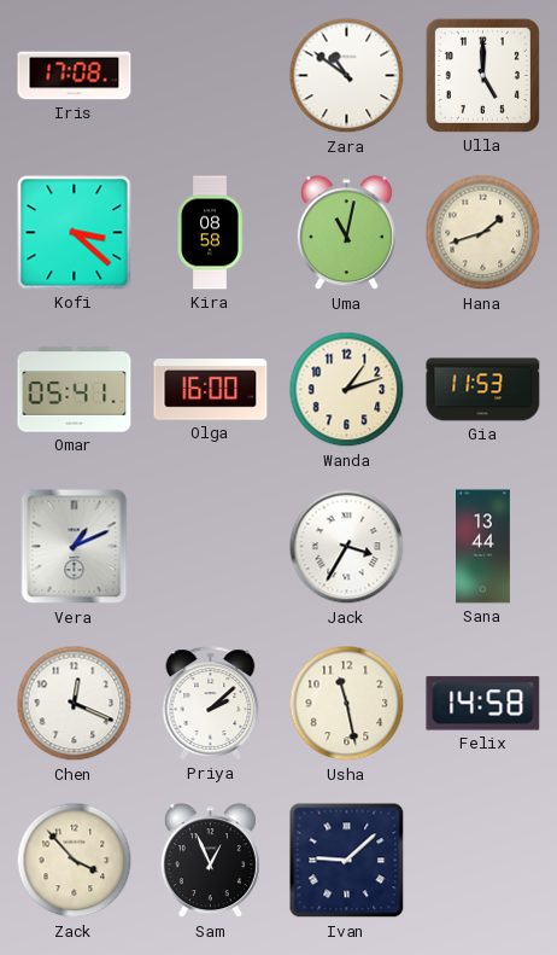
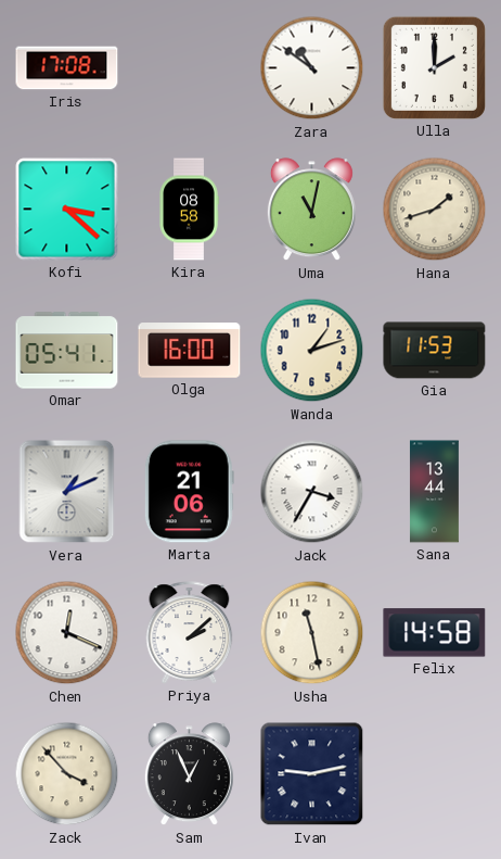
Ulla: 5:00 -> 2:00
Marta: none -> 21:06
Ivan: 9:08 -> 9:13
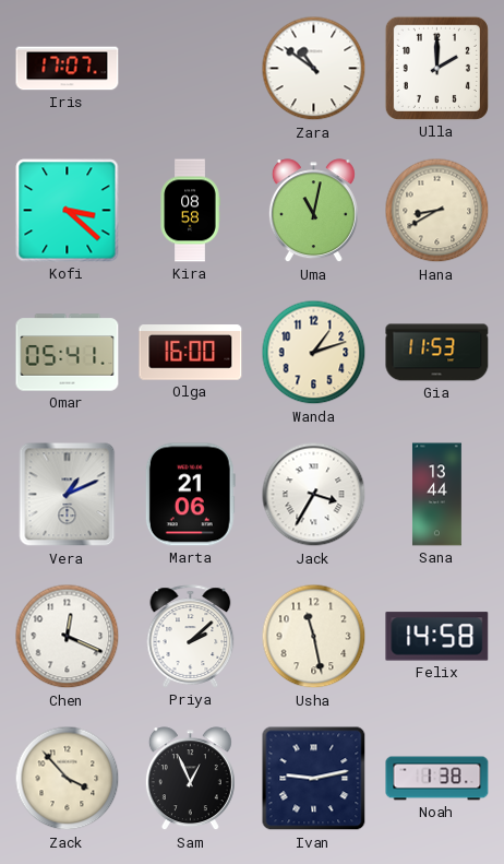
Iris: 17:08 -> 17:07
Hana: 1:42 -> 8:40
Noah: none -> 1:38
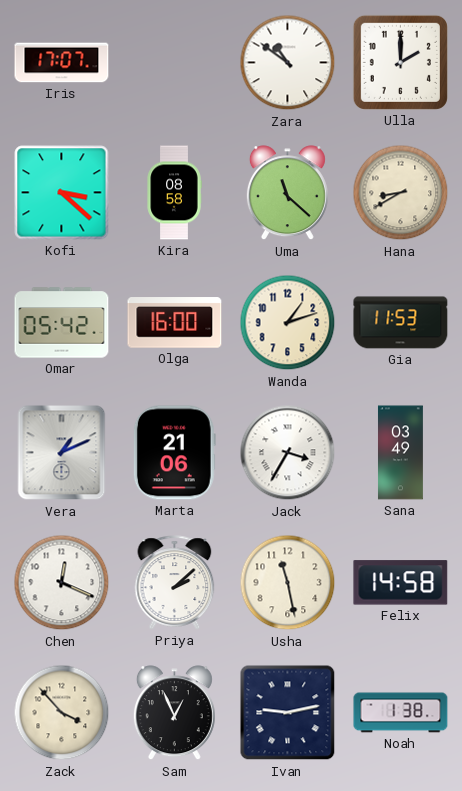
Uma: 11:02 -> 11:22
Omar: 05:41 -> 05:42
Sana: 13:44 -> 03:49
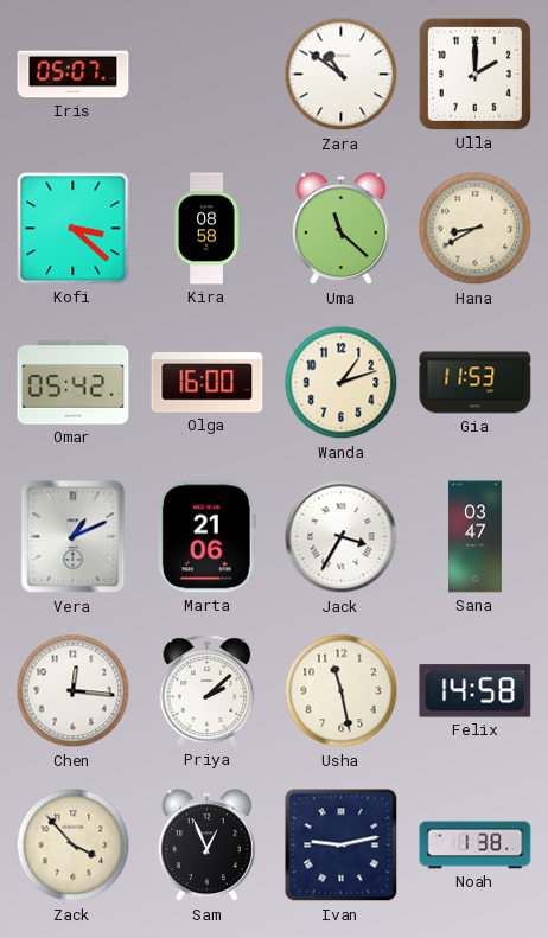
Iris: 17:07 -> 05:07
Sana: 03:49 -> 03:47
Chen: 12:19 -> 12:16
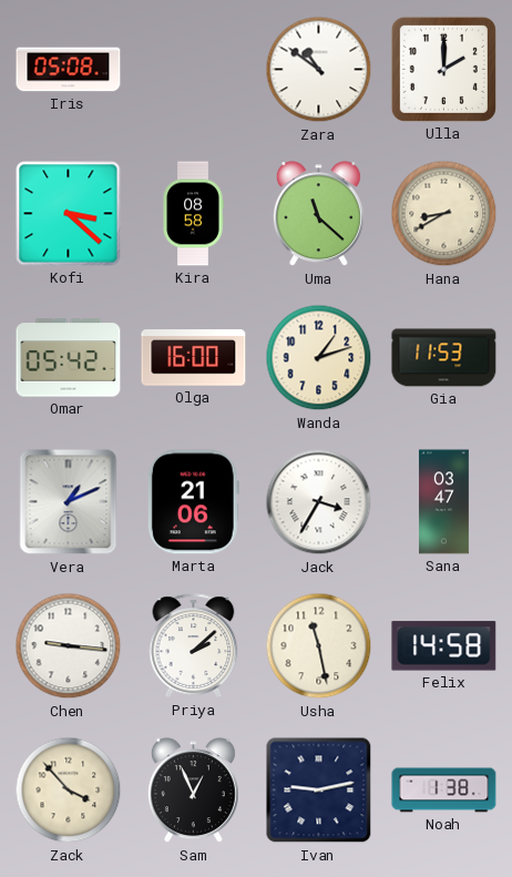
Iris: 05:07 -> 05:08
Chen: 12:16 -> 9:16
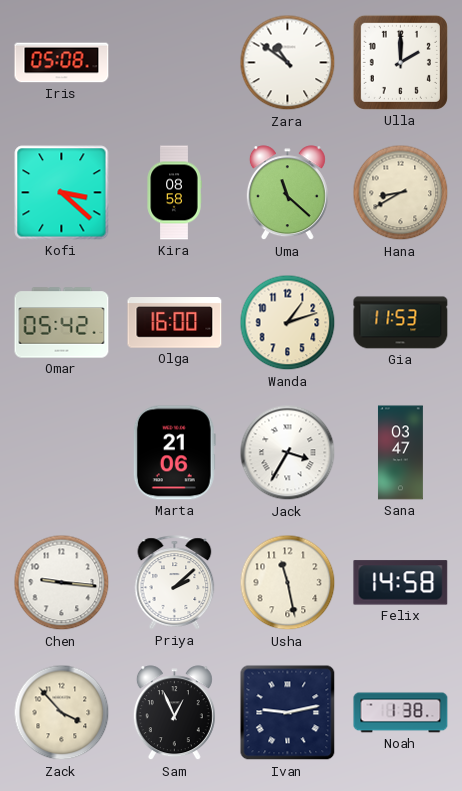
Vera: 1:11 -> none
